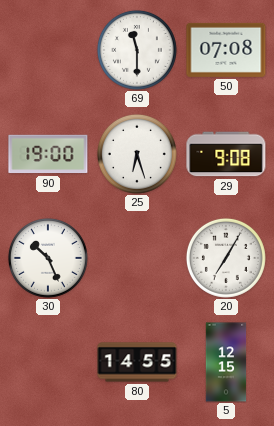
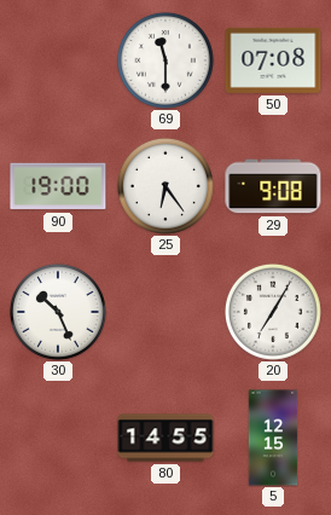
25: 6:27 -> 6:24
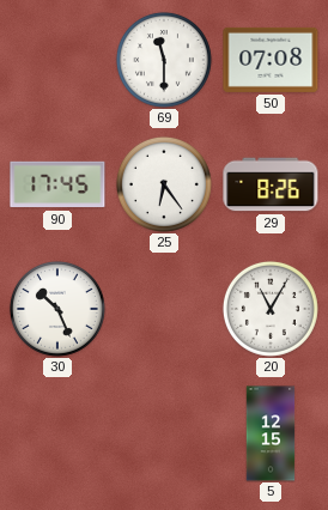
90: 19:00 -> 17:45
29: 9:08 -> 8:26
20: 7:05 -> 11:05
80: 14:55 -> none
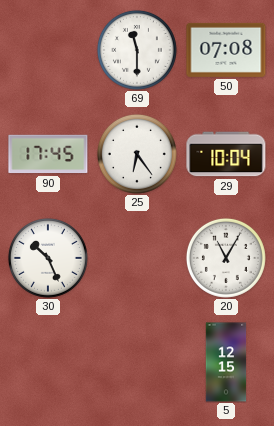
29: 8:26 -> 10:04
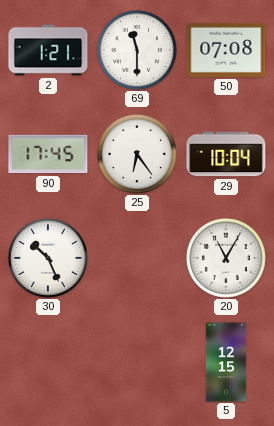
2: none -> 1:21
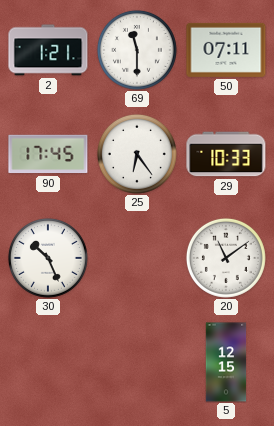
50: 07:08 -> 07:11
29: 10:04 -> 10:33
20: 11:05 -> 11:09
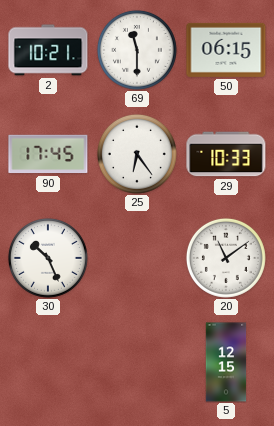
2: 1:21 -> 10:21
50: 07:11 -> 06:15
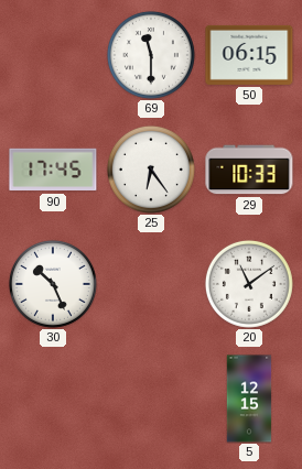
2: 10:21 -> none
